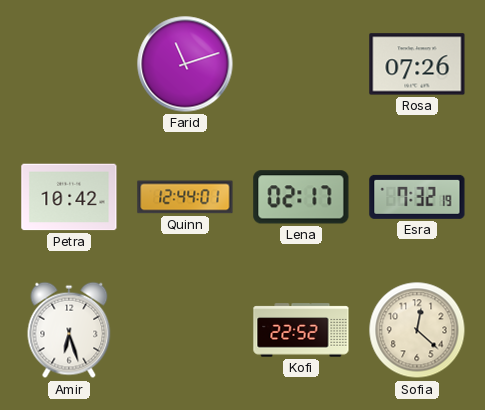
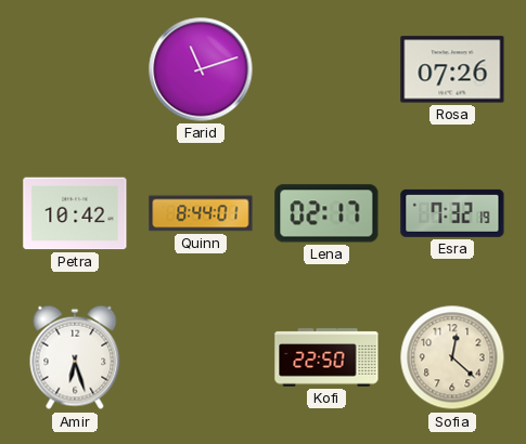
Quinn: 12:44 -> 8:44
Kofi: 22:52 -> 22:50
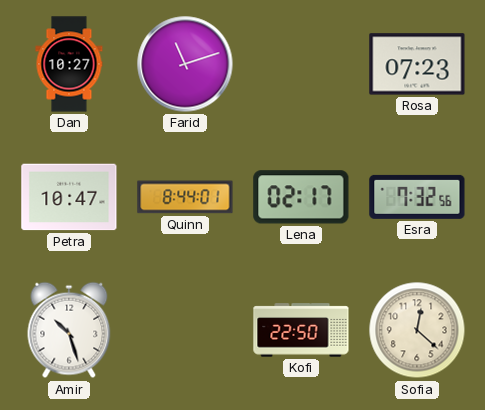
Dan: none -> 10:27
Rosa: 07:26 -> 07:23
Petra: 10:42 -> 10:47
Esra: 7:32:19 -> 7:32:56
Amir: 6:27 -> 10:27
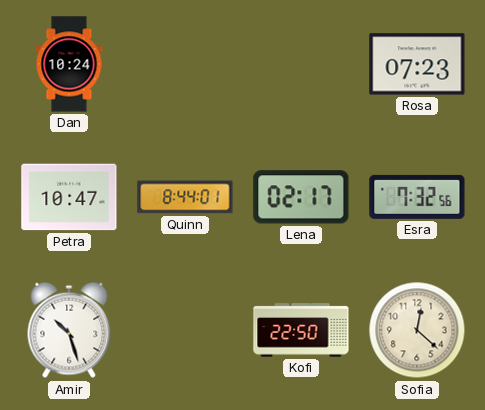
Dan: 10:27 -> 10:24
Farid: 11:12 -> none
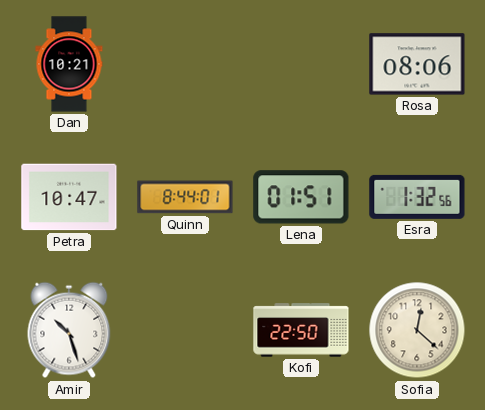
Dan: 10:24 -> 10:21
Rosa: 07:23 -> 08:06
Lena: 02:17 -> 01:51
Esra: 7:32 -> 1:32
